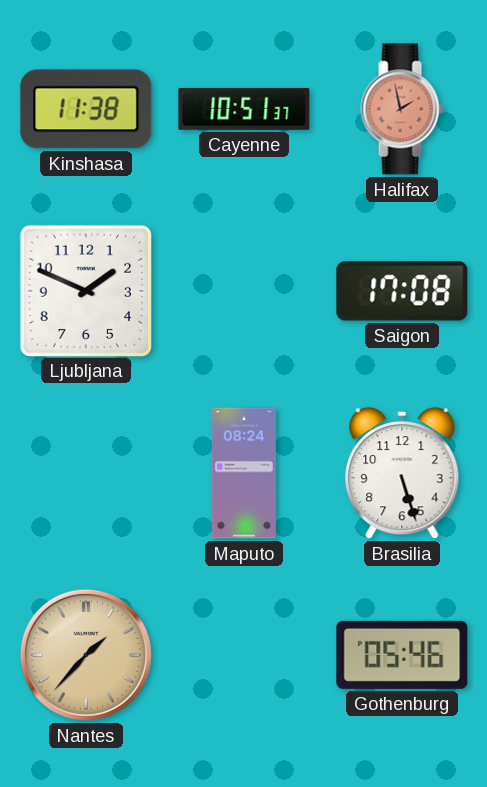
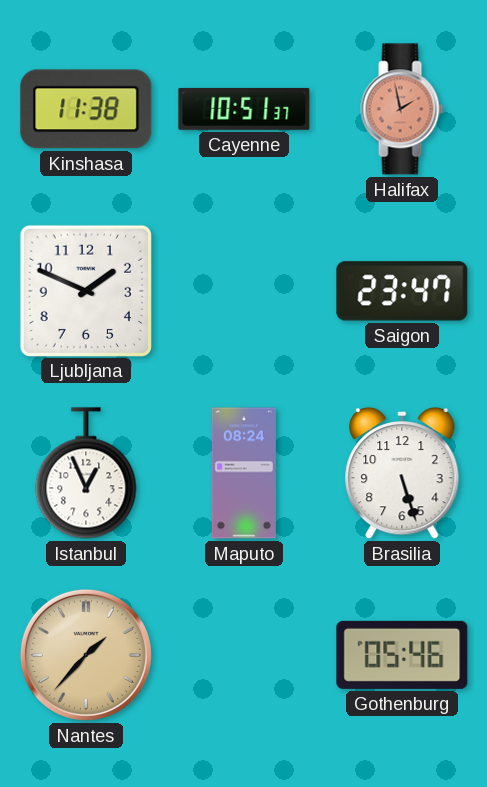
Saigon: 17:08 -> 23:47
Istanbul: none -> 12:56
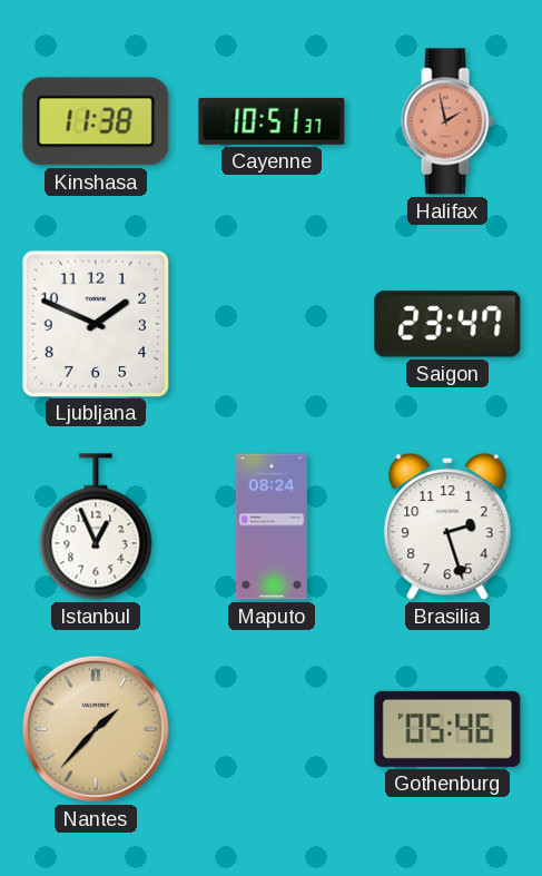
Brasilia: 5:27 -> 2:27
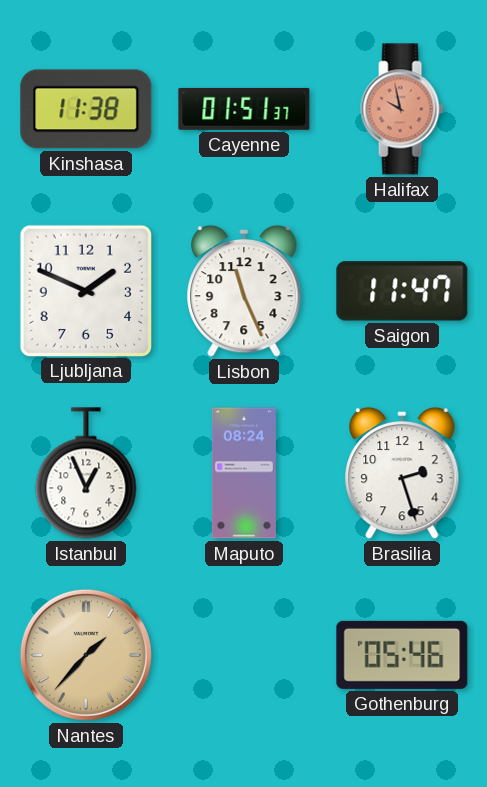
Cayenne: 10:51 -> 01:51
Halifax: 1:58 -> 9:58
Lisbon: none -> 11:26
Saigon: 23:47 -> 11:47
